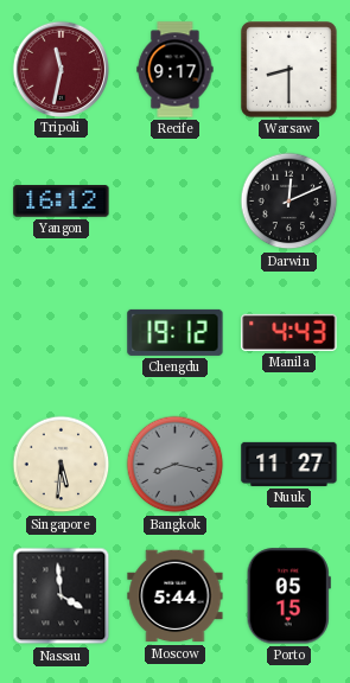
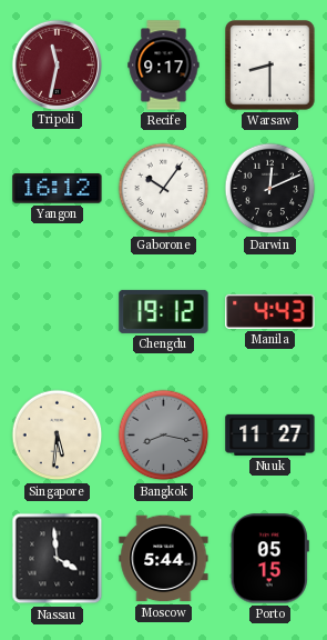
Gaborone: none -> 10:06
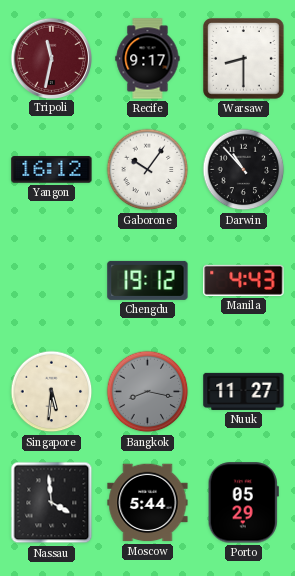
Darwin: 12:11 -> 10:53
Porto: 05:15 -> 05:29
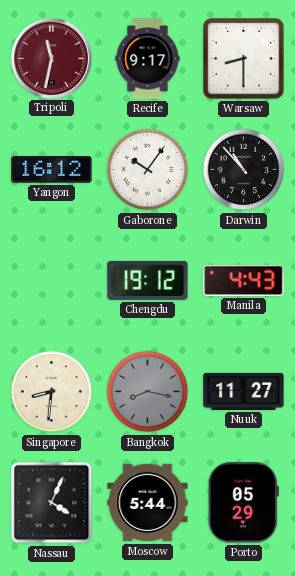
Singapore: 5:31 -> 8:31
Nassau: 3:59 -> 4:04
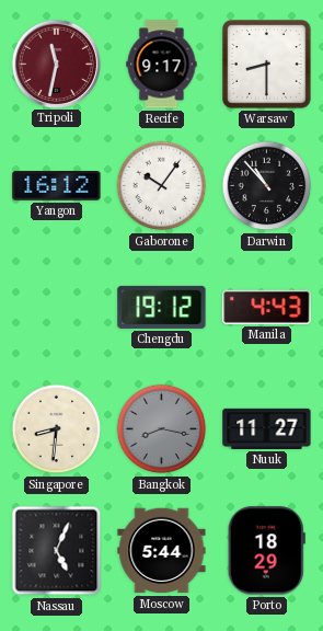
Nassau: 4:04 -> 5:04
Porto: 05:29 -> 18:29
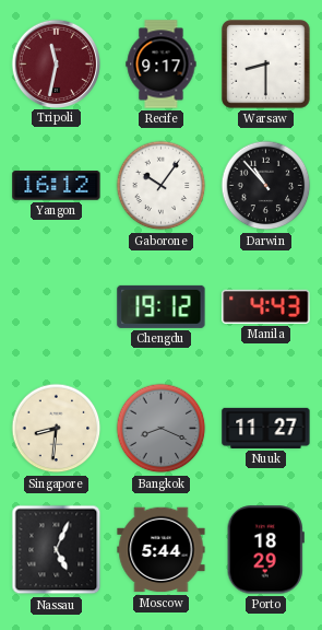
Bangkok: 8:17 -> 8:19
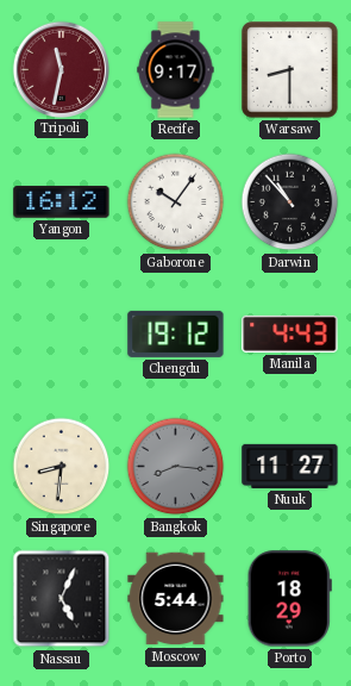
Bangkok: 8:19 -> 8:16
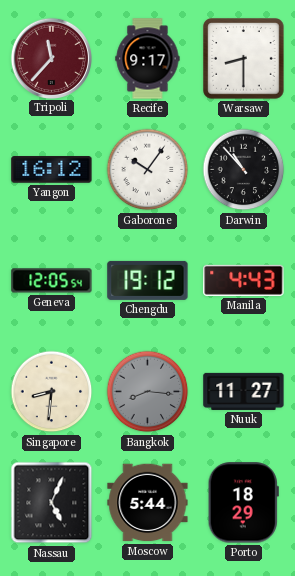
Tripoli: 11:32 -> 11:37
Geneva: none -> 12:05
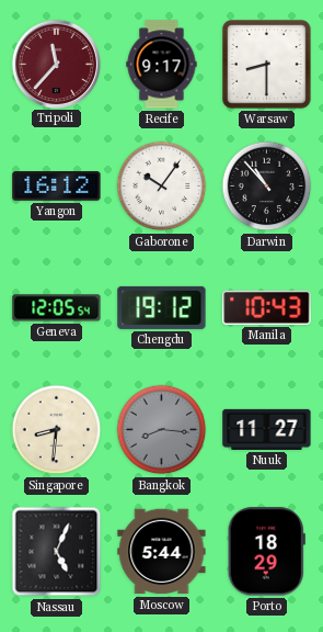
Manila: 4:43 -> 10:43
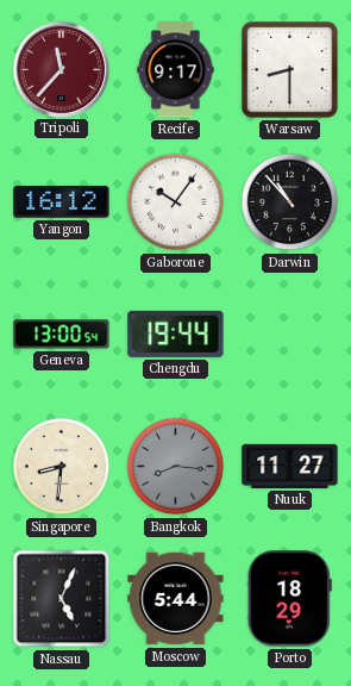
Geneva: 12:05 -> 13:00
Chengdu: 19:12 -> 19:44
Manila: 10:43 -> none
